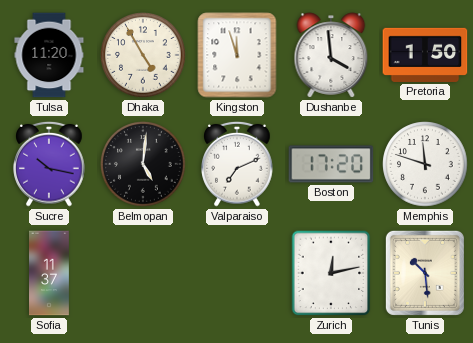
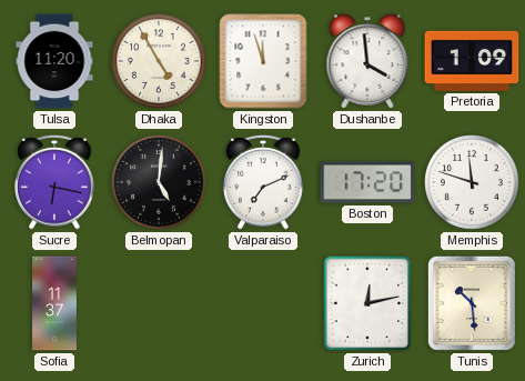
Pretoria: 1:50 -> 1:09
Sucre: 10:17 -> 6:17
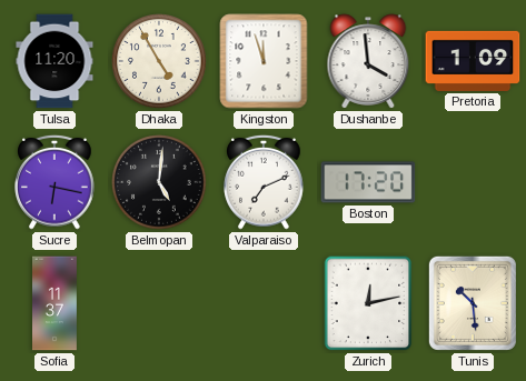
Memphis: 11:48 -> none
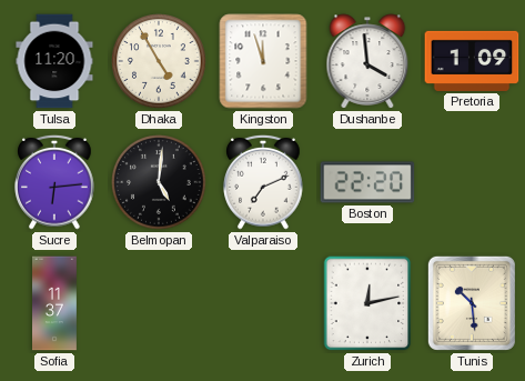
Sucre: 6:17 -> 6:14
Boston: 17:20 -> 22:20
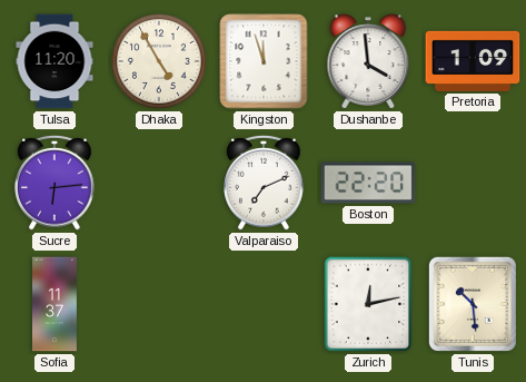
Belmopan: 5:01 -> none
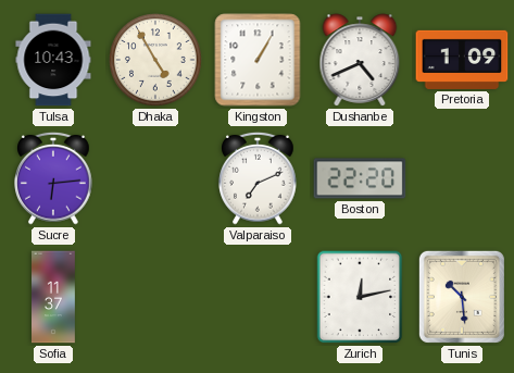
Tulsa: 11:20 -> 10:43
Kingston: 11:57 -> 1:05
Dushanbe: 3:59 -> 4:41
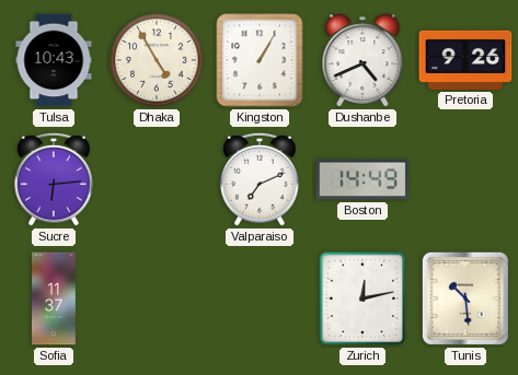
Pretoria: 1:09 -> 9:26
Boston: 22:20 -> 14:49
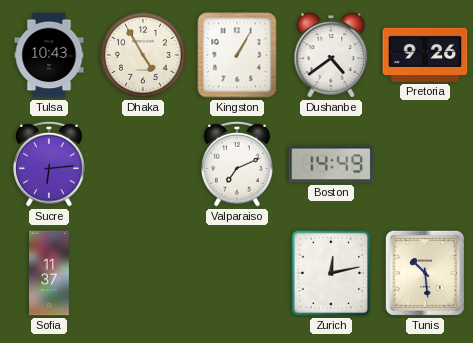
Dushanbe: 4:41 -> 4:39
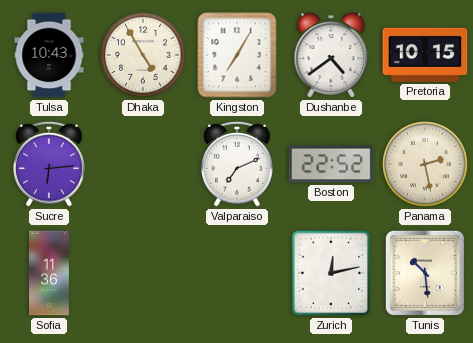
Kingston: 1:05 -> 7:05
Pretoria: 9:26 -> 10:15
Boston: 14:49 -> 22:52
Panama: none -> 2:28
Sofia: 11:37 -> 11:36
